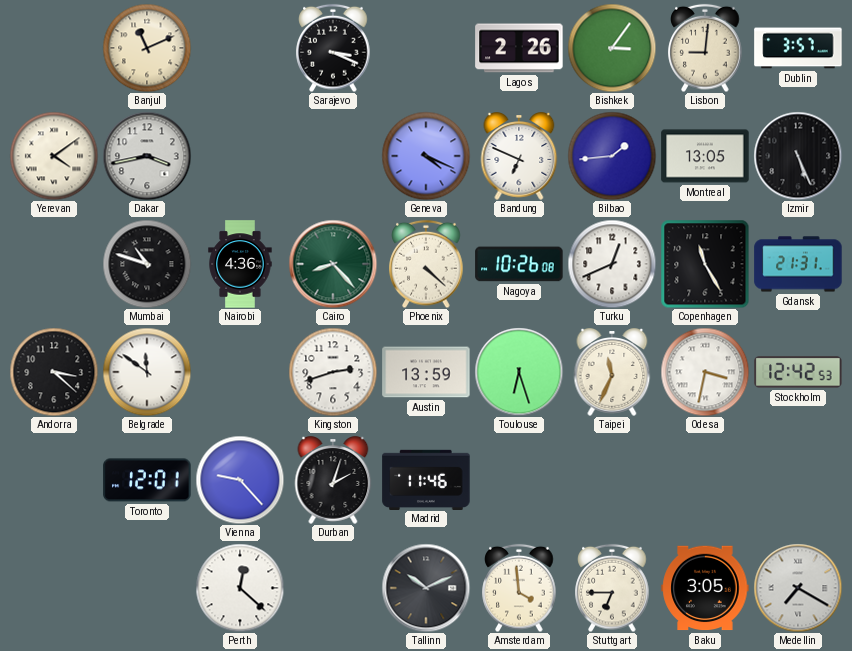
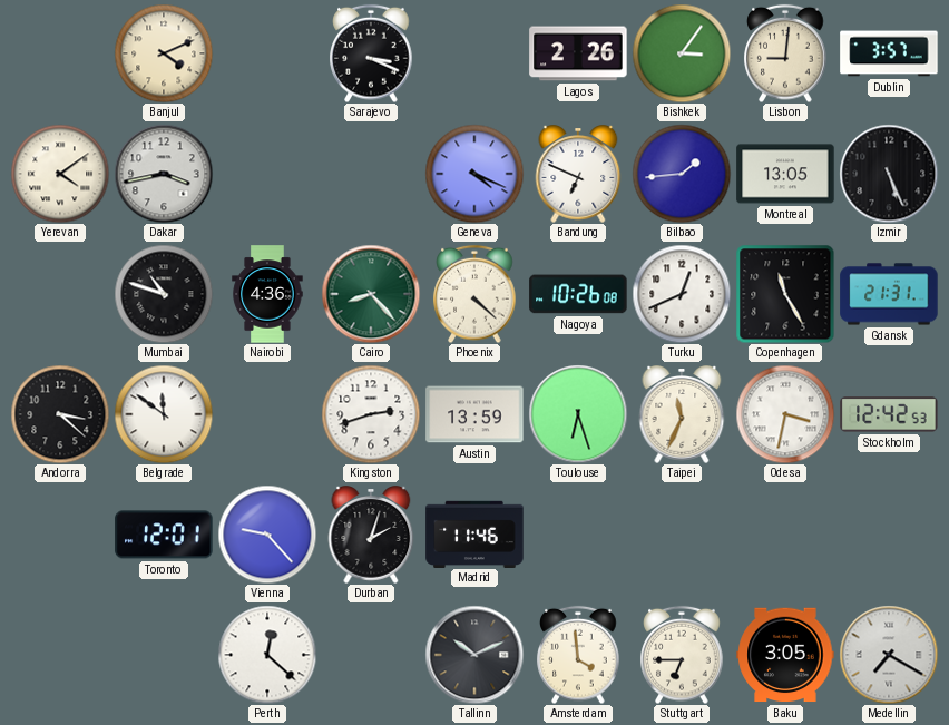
Banjul: 11:11 -> 4:11
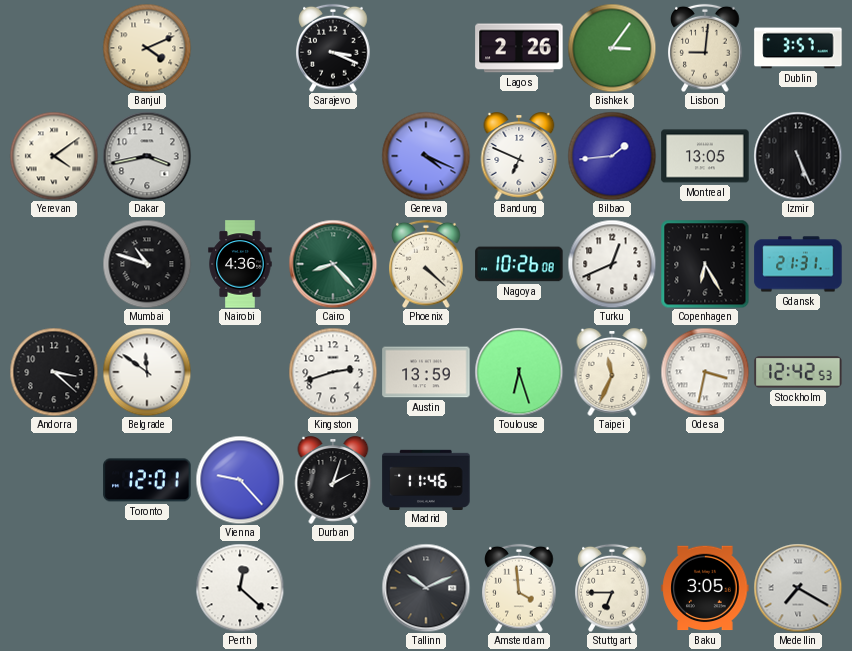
Copenhagen: 11:25 -> 6:25
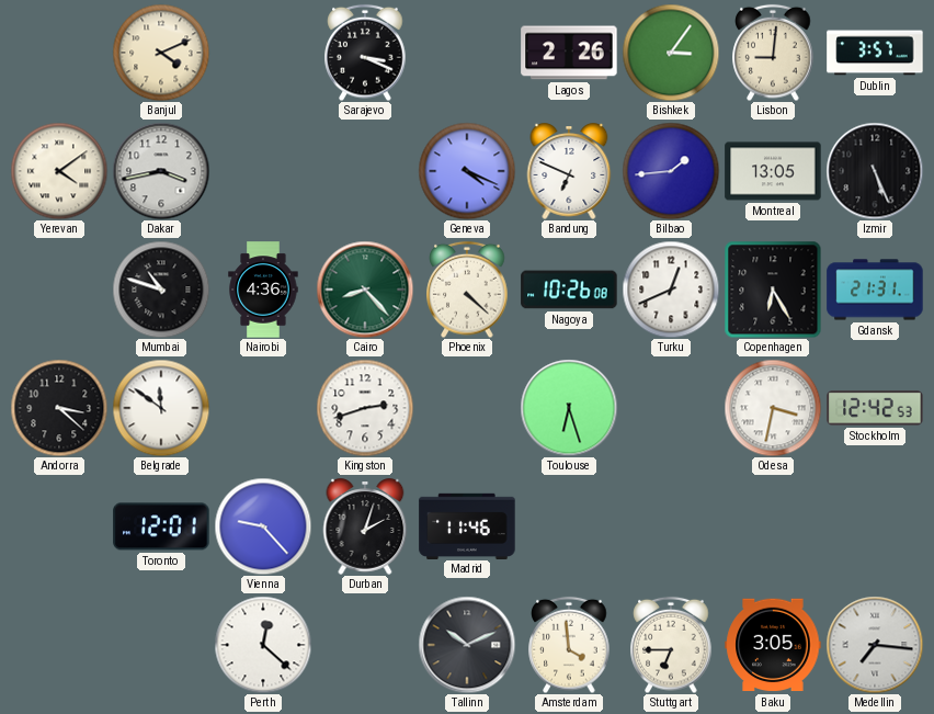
Austin: 13:59 -> none
Taipei: 11:34 -> none
Medellin: 7:20 -> 7:16
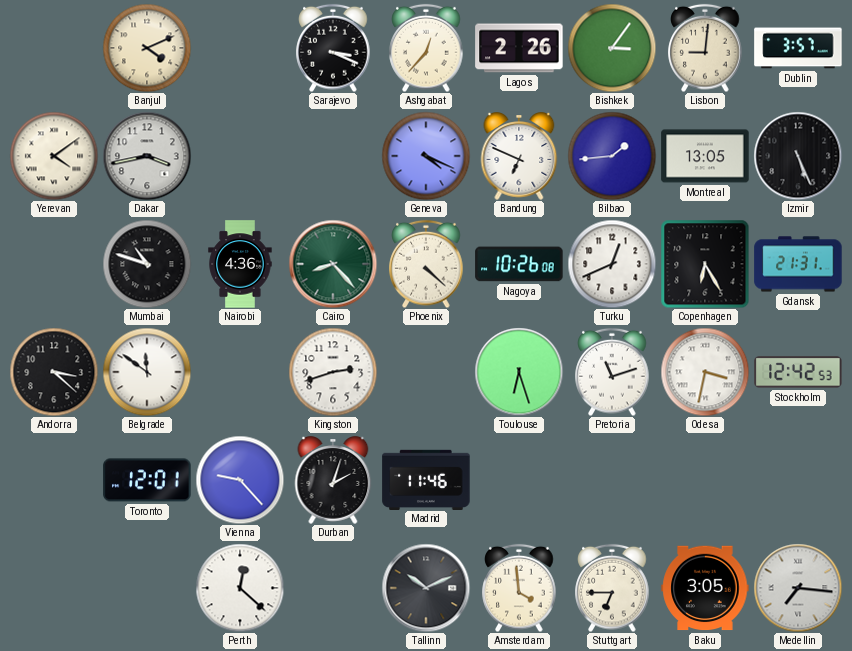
Ashgabat: none -> 12:37
Pretoria: none -> 11:12
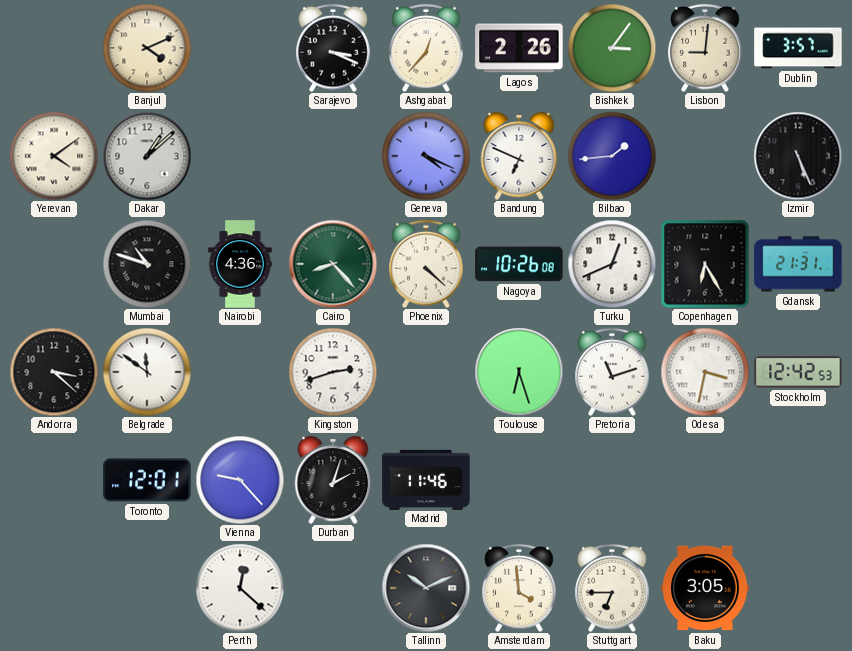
Dakar: 3:43 -> 1:08
Montreal: 13:05 -> none
Medellin: 7:16 -> none
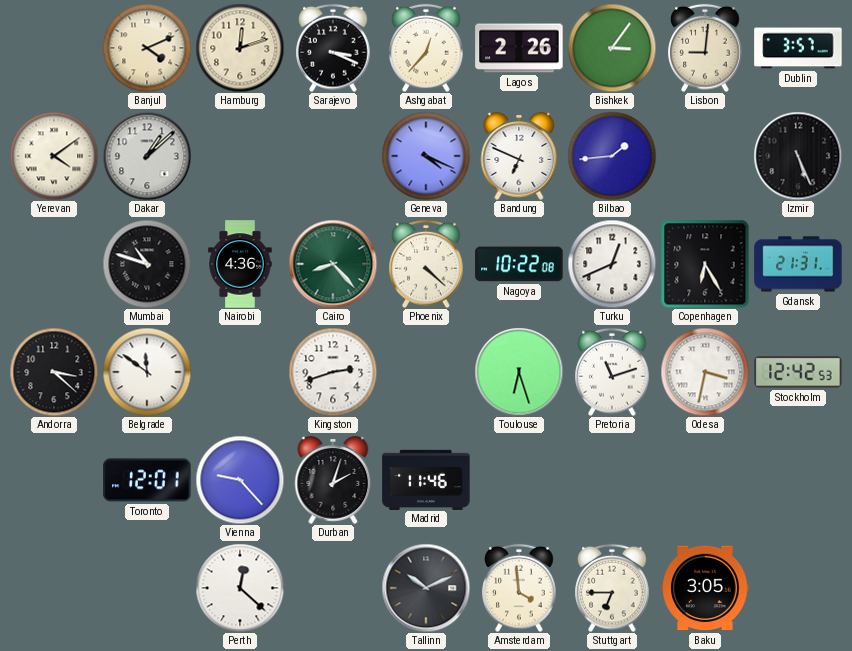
Hamburg: none -> 12:12
Nagoya: 10:26 -> 10:22
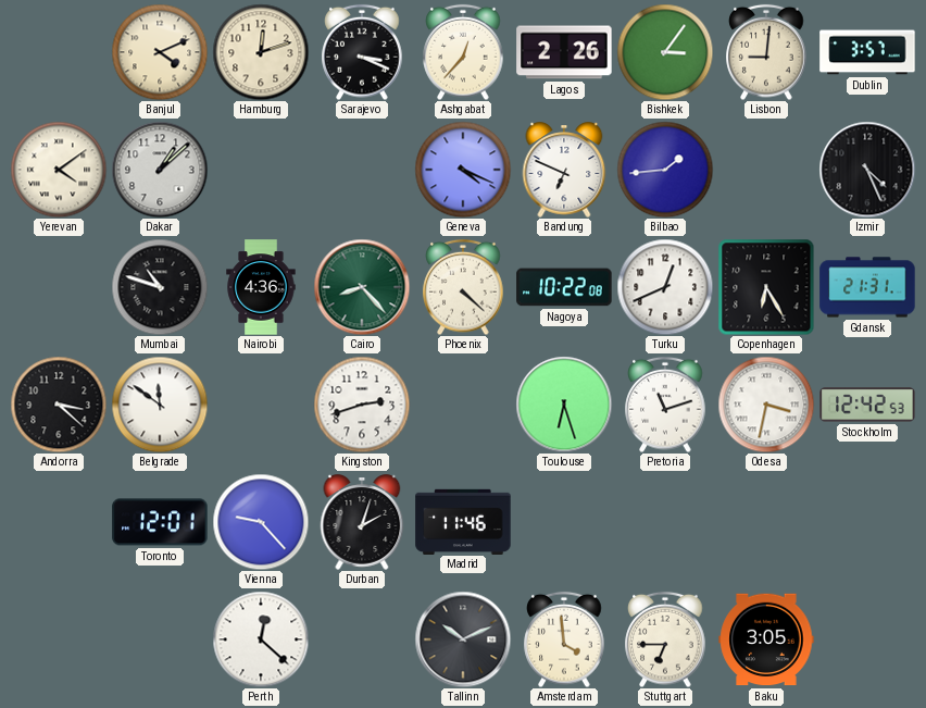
Izmir: 5:26 -> 4:26
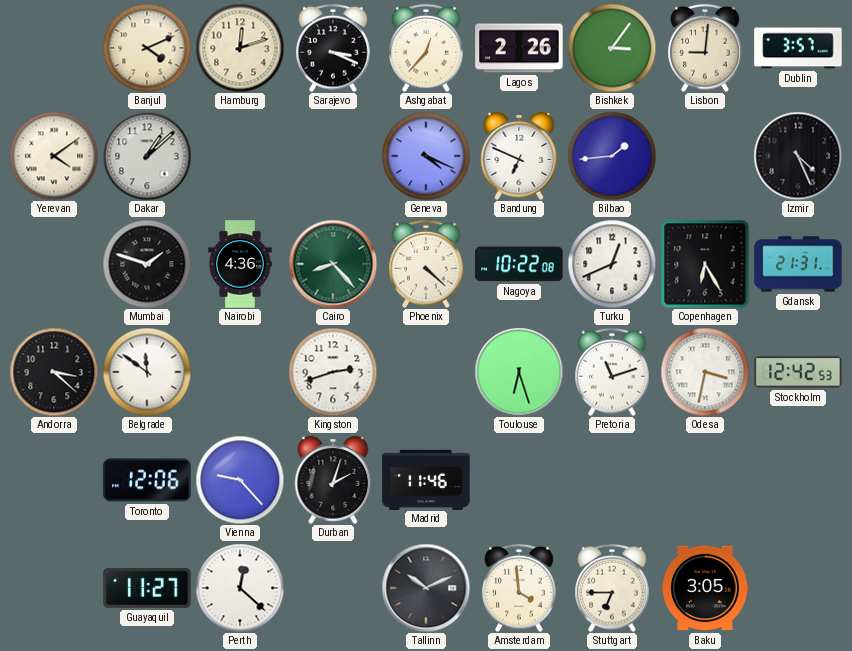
Mumbai: 10:48 -> 1:48
Toronto: 12:01 -> 12:06
Guayaquil: none -> 11:27
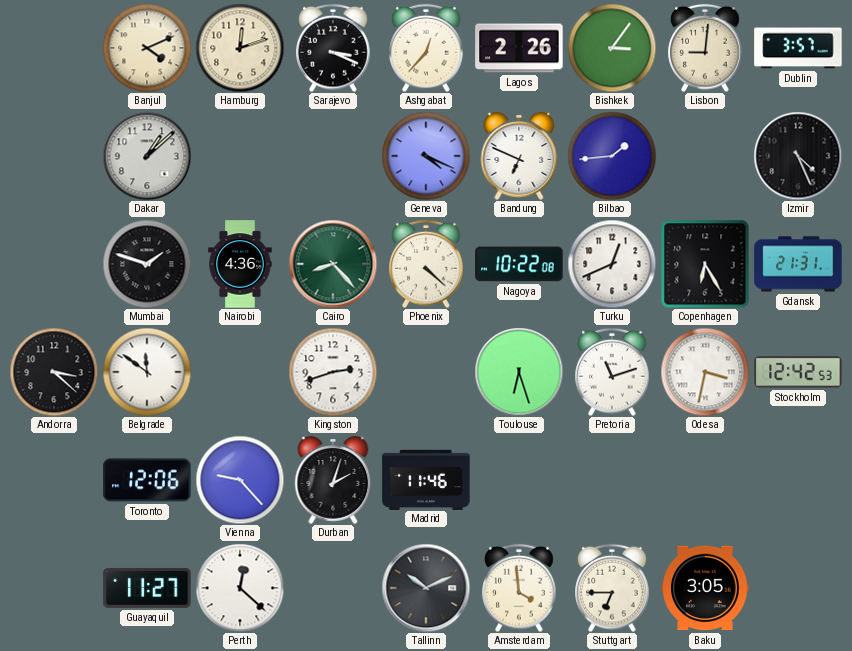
Yerevan: 4:09 -> none
